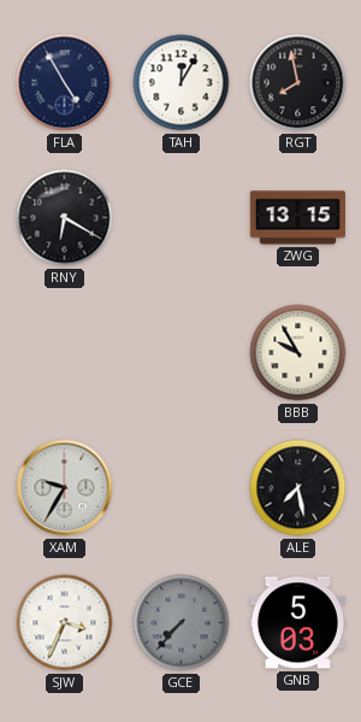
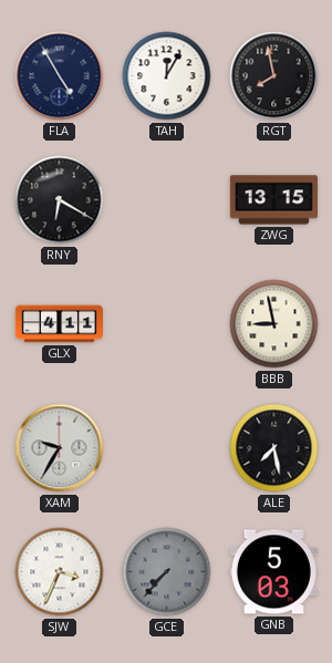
GLX: none -> 4:11
BBB: 9:55 -> 8:58
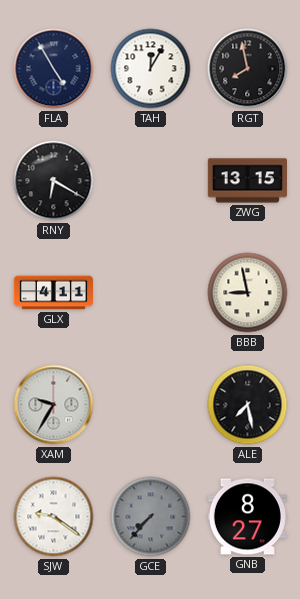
SJW: 3:34 -> 9:21
GNB: 5:03 -> 8:27
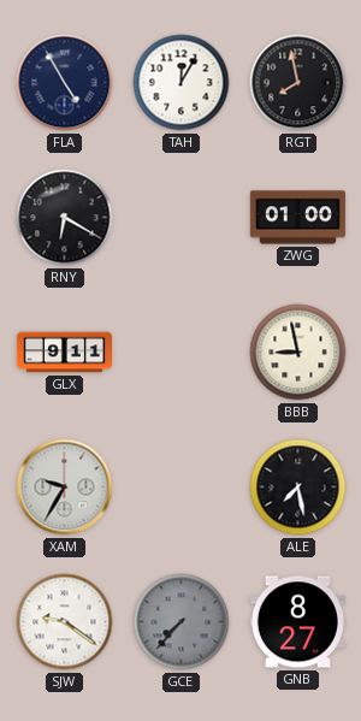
ZWG: 13:15 -> 01:00
GLX: 4:11 -> 9:11
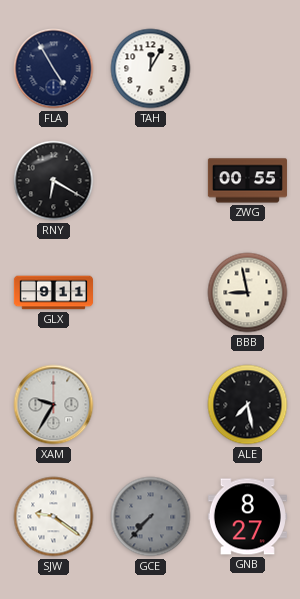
RGT: 7:58 -> none
ZWG: 01:00 -> 00:55
